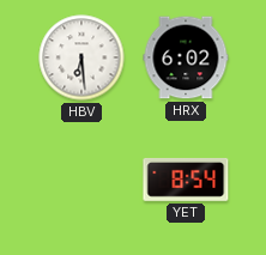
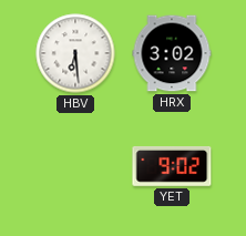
HRX: 6:02 -> 3:02
YET: 8:54 -> 9:02
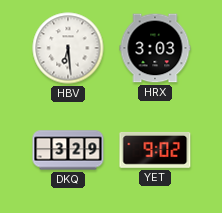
HRX: 3:02 -> 3:03
DKQ: none -> 3:29
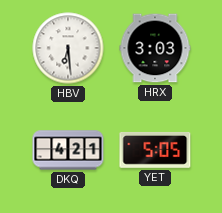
DKQ: 3:29 -> 4:21
YET: 9:02 -> 5:05
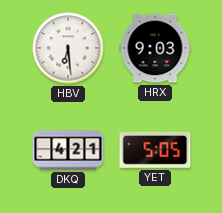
HRX: 3:03 -> 9:03
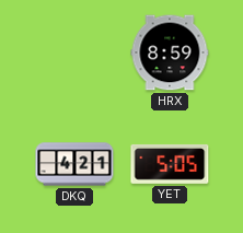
HBV: 6:29 -> none
HRX: 9:03 -> 8:59
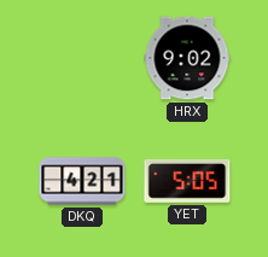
HRX: 8:59 -> 9:02
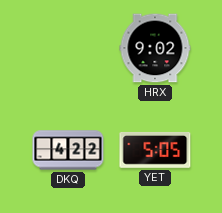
DKQ: 4:21 -> 4:22
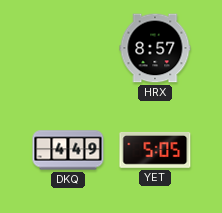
HRX: 9:02 -> 8:57
DKQ: 4:22 -> 4:49
